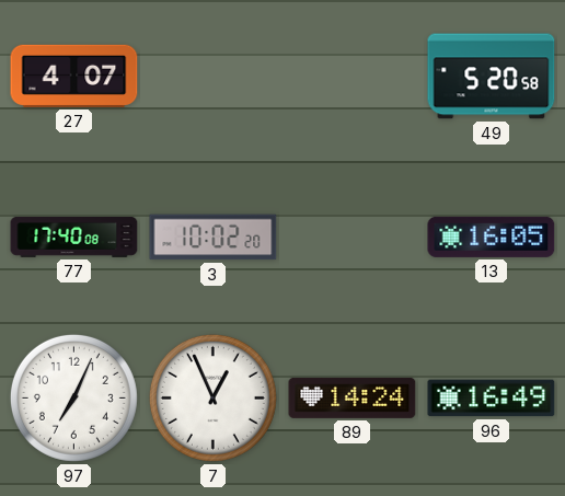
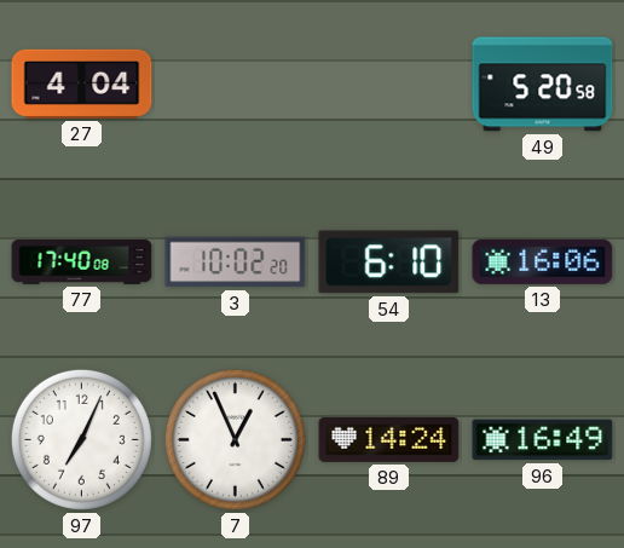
27: 4:07 -> 4:04
54: none -> 6:10
13: 16:05 -> 16:06
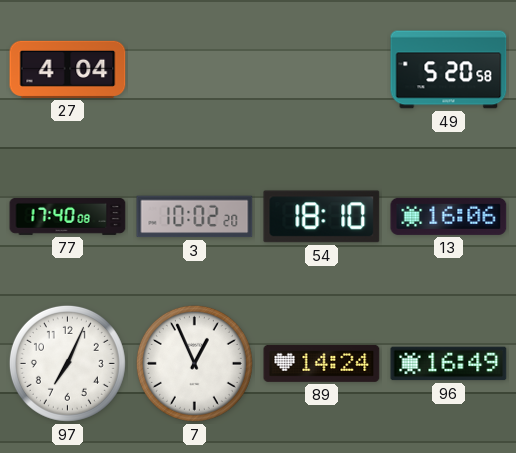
54: 6:10 -> 18:10
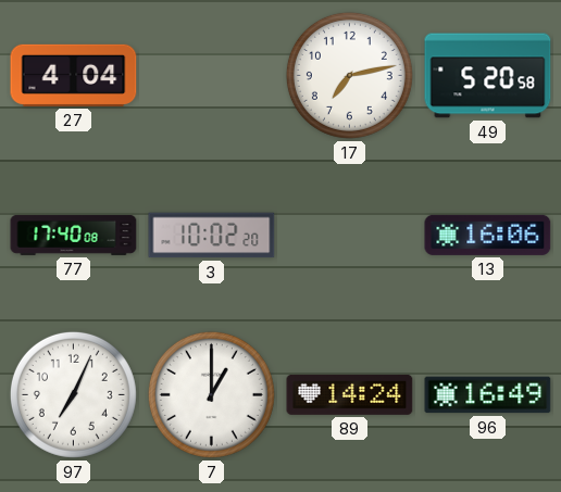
17: none -> 7:13
54: 18:10 -> none
7: 12:56 -> 1:00
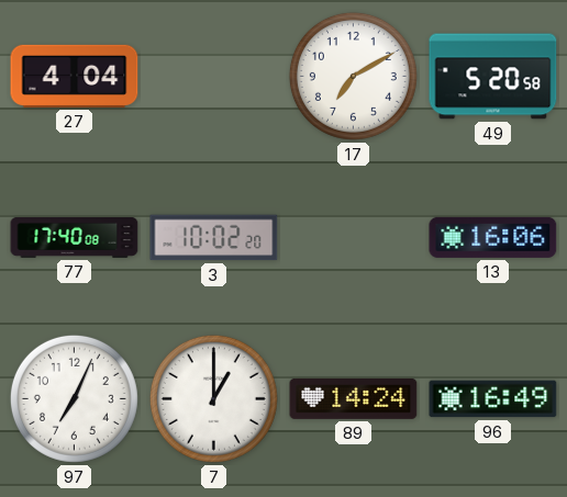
17: 7:13 -> 7:10
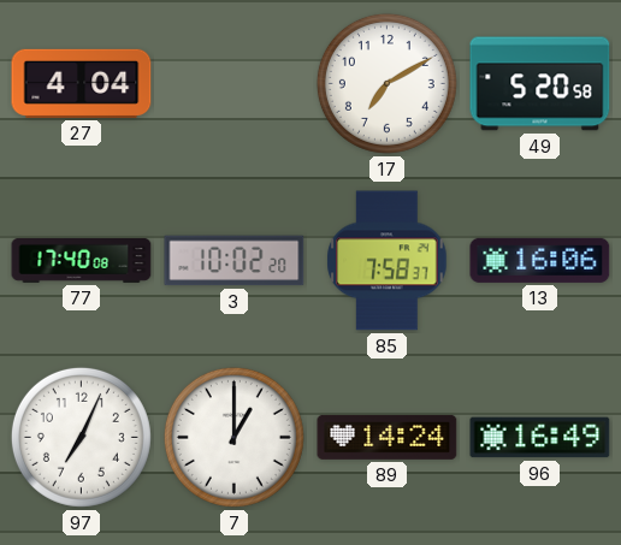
85: none -> 7:58
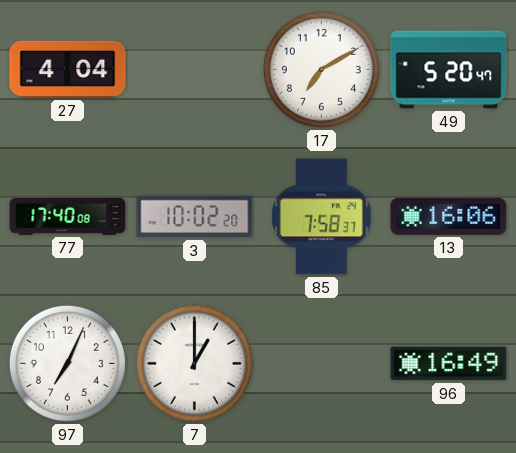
49: 5:20:58 -> 5:20:47
89: 14:24 -> none
